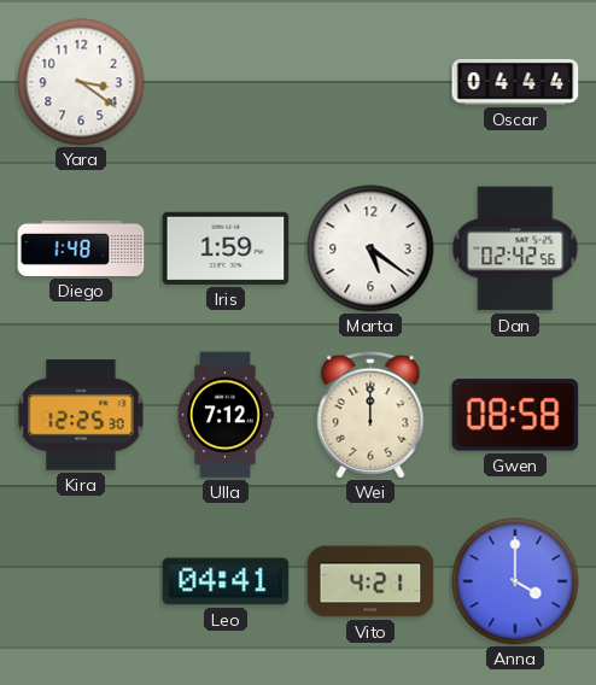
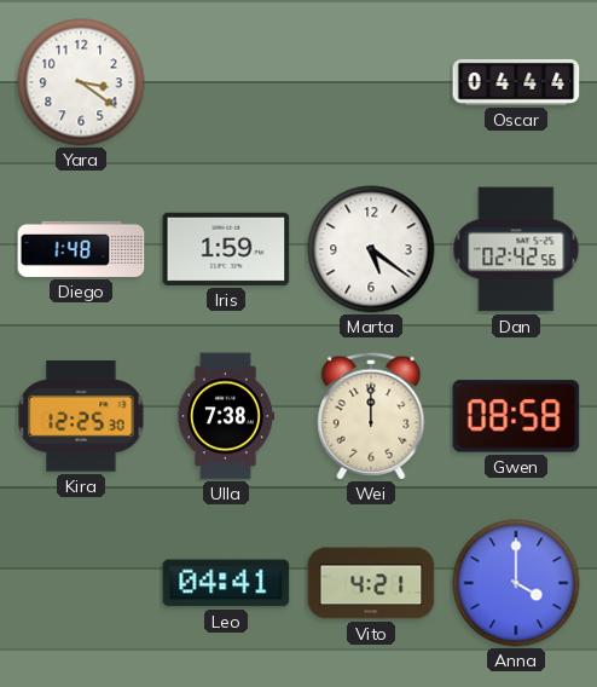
Ulla: 7:12 -> 7:38
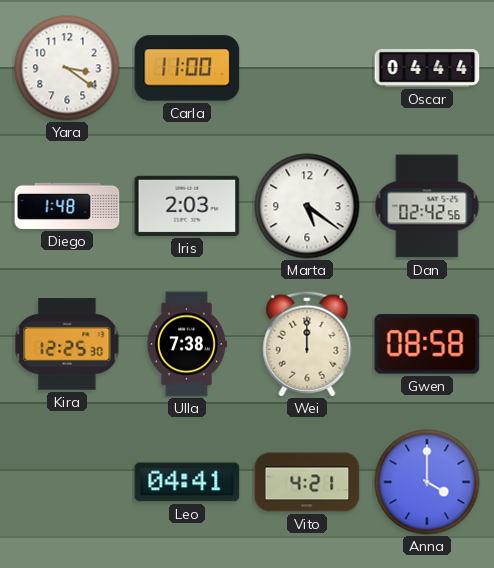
Carla: none -> 11:00
Iris: 1:59 -> 2:03
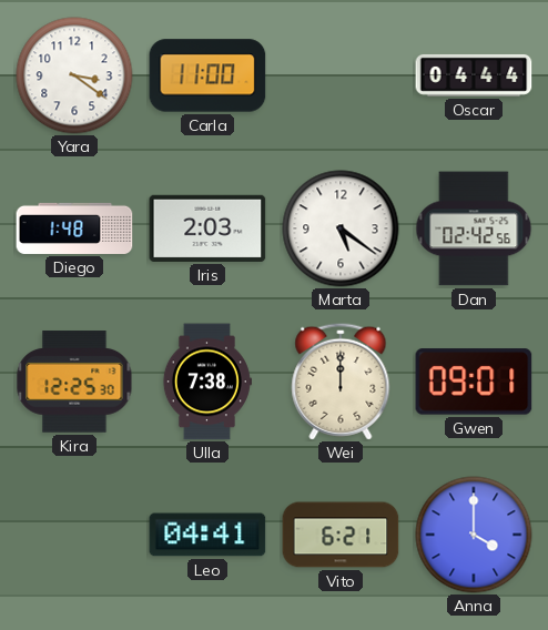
Gwen: 08:58 -> 09:01
Vito: 4:21 -> 6:21
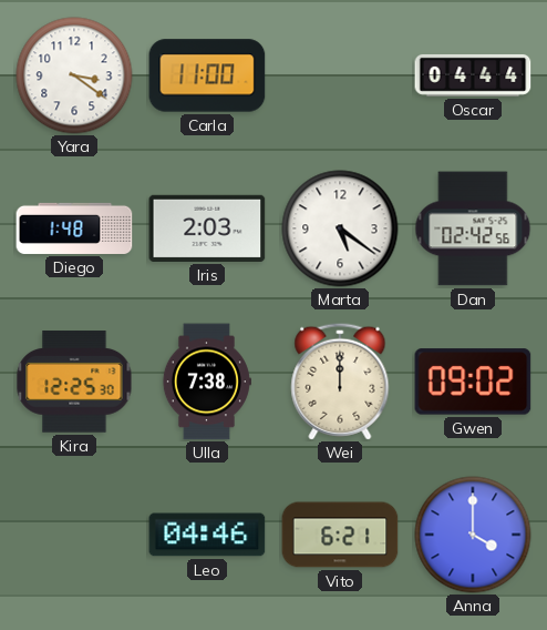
Gwen: 09:01 -> 09:02
Leo: 04:41 -> 04:46
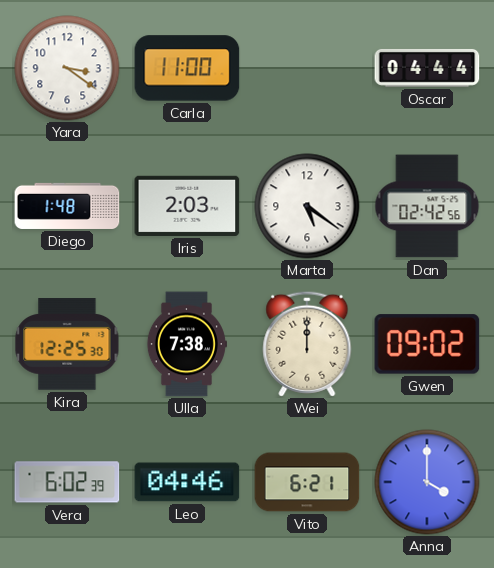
Vera: none -> 6:02
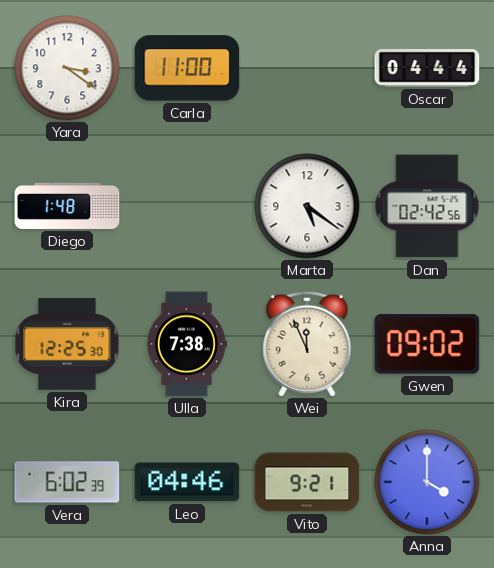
Iris: 2:03 -> none
Wei: 12:00 -> 11:56
Vito: 6:21 -> 9:21
